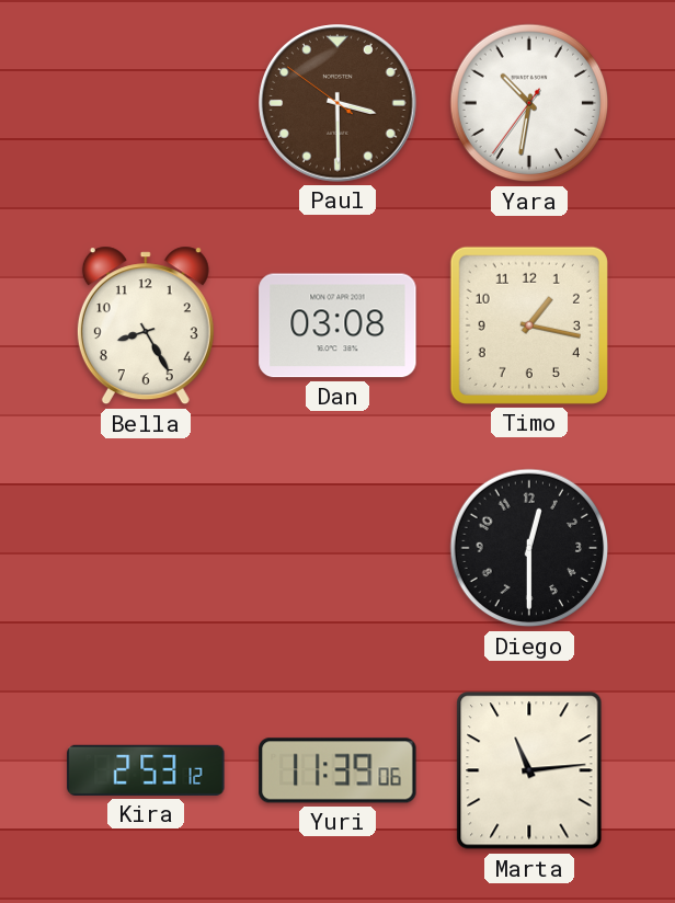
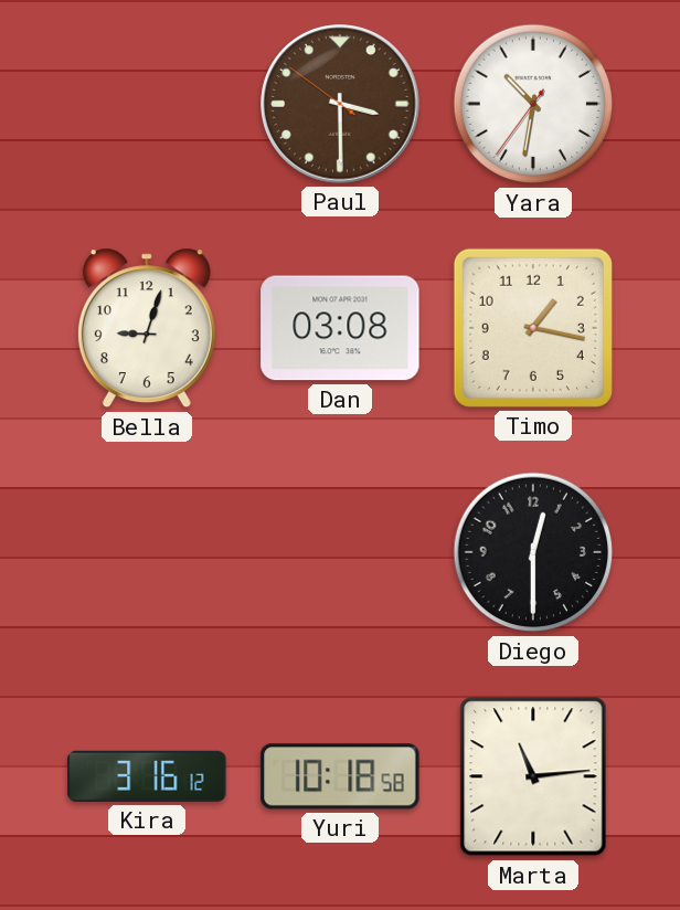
Bella: 8:25 -> 9:03
Kira: 2:53 -> 3:16
Yuri: 11:39 -> 10:18
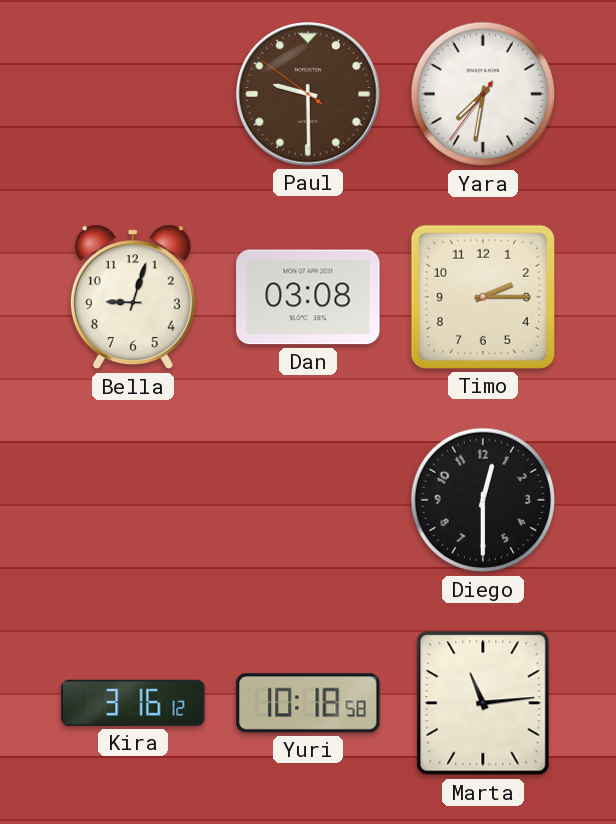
Paul: 3:29 -> 9:29
Yara: 10:31 -> 7:31
Timo: 1:17 -> 2:15
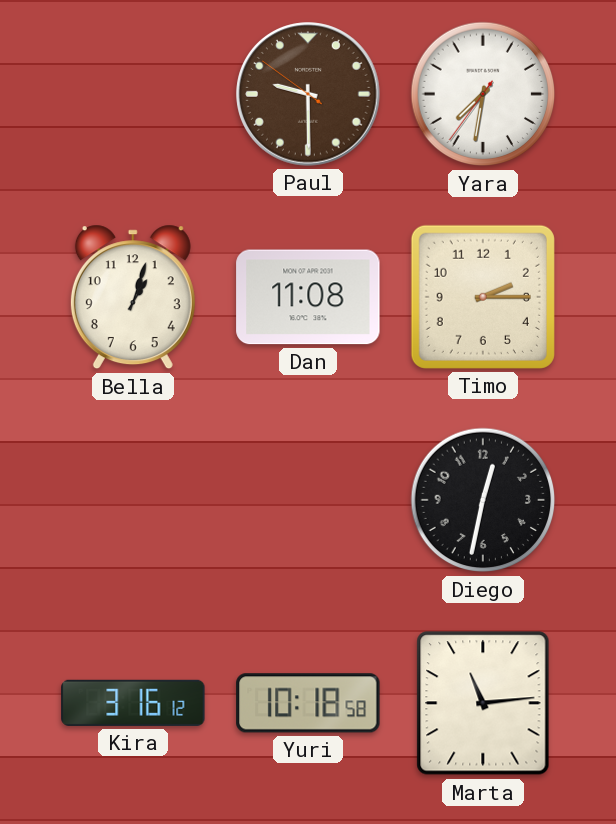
Bella: 9:03 -> 1:03
Dan: 03:08 -> 11:08
Diego: 12:30 -> 12:32
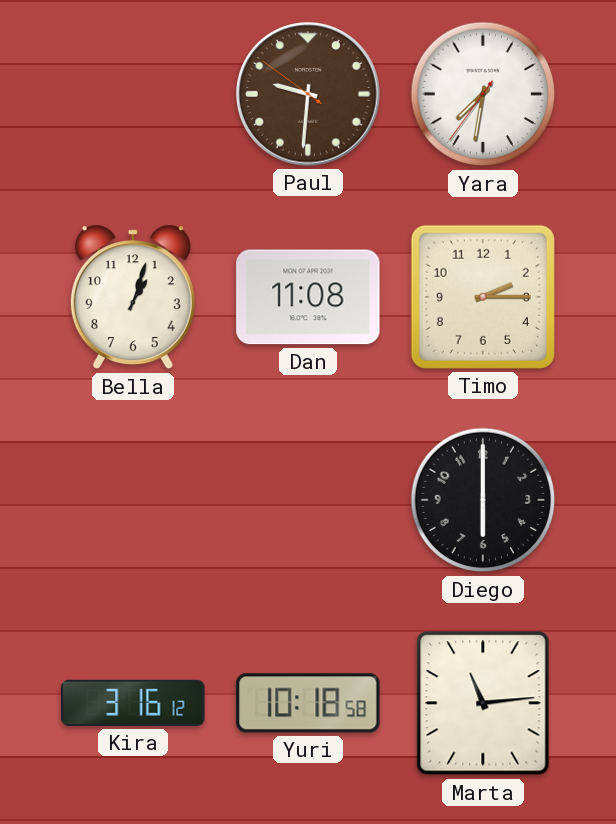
Paul: 9:29 -> 9:30
Diego: 12:32 -> 6:00
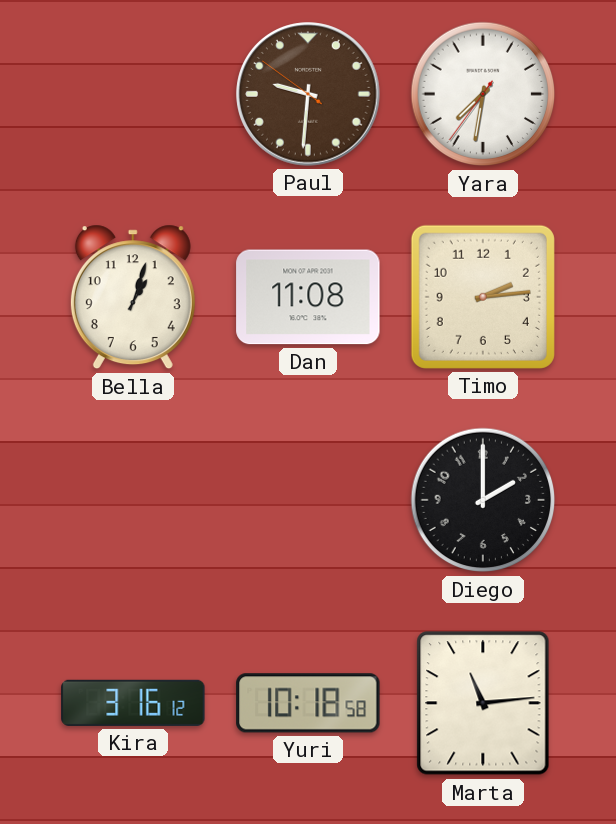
Timo: 2:15 -> 2:14
Diego: 6:00 -> 2:00
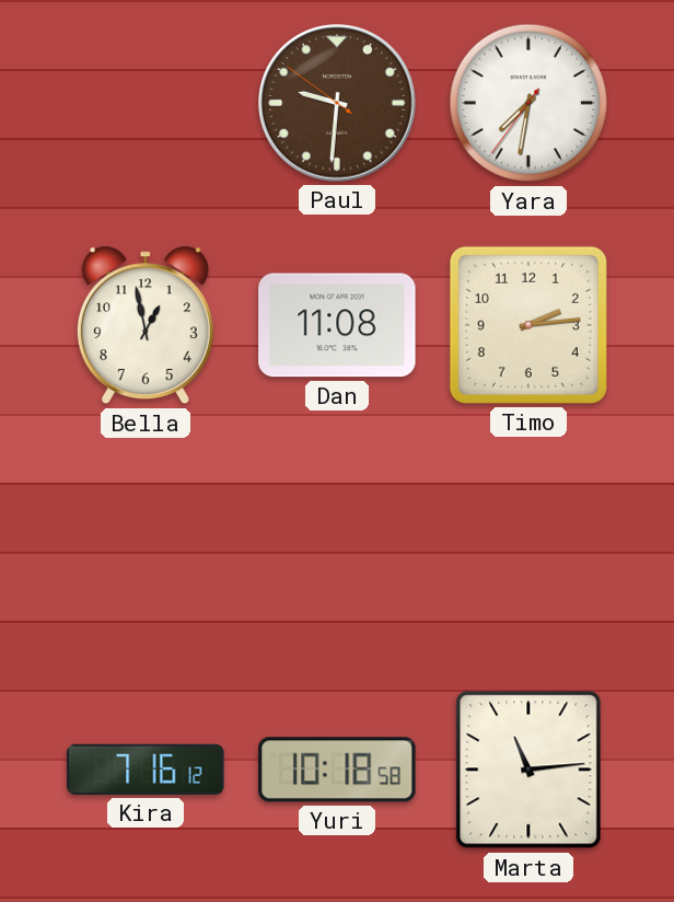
Bella: 1:03 -> 12:58
Diego: 2:00 -> none
Kira: 3:16 -> 7:16
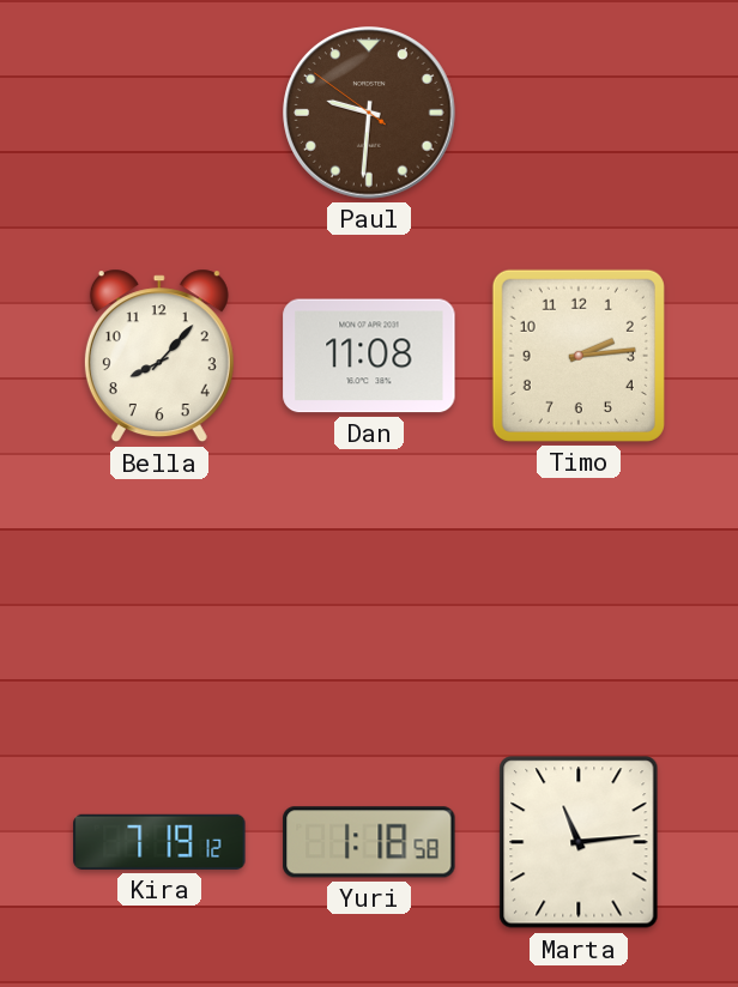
Yara: 7:31 -> none
Bella: 12:58 -> 8:07
Kira: 7:16 -> 7:19
Yuri: 10:18 -> 1:18
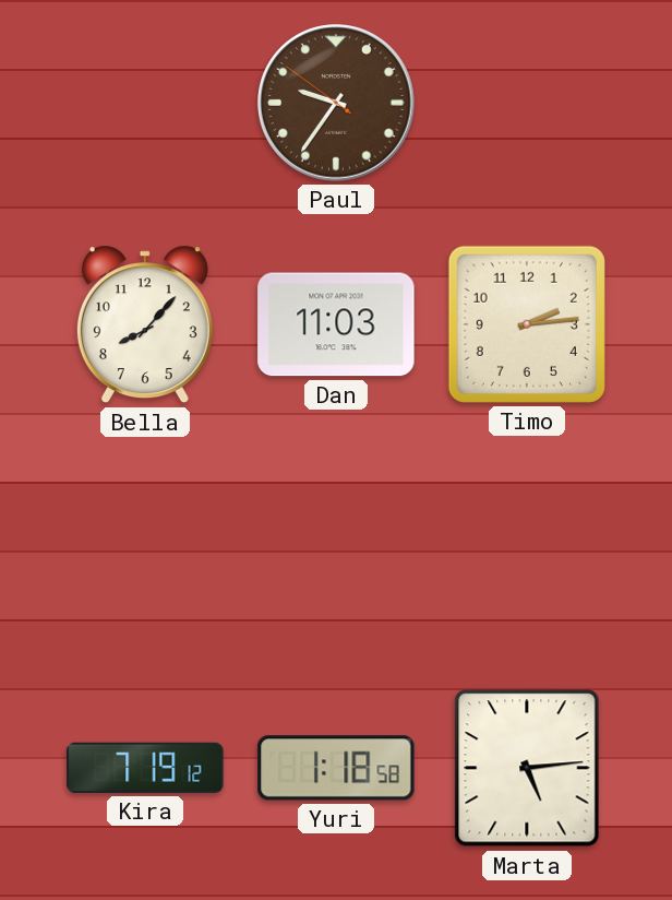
Paul: 9:30 -> 9:35
Dan: 11:08 -> 11:03
Marta: 11:14 -> 5:14
